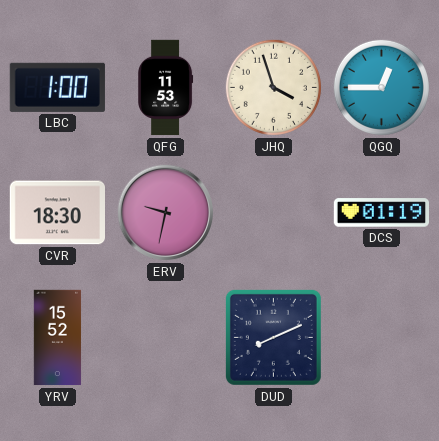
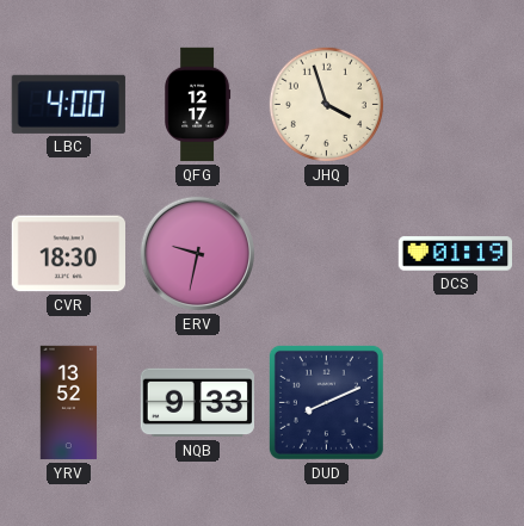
LBC: 1:00 -> 4:00
QFG: 11:53 -> 12:17
QGQ: 12:45 -> none
YRV: 15:52 -> 13:52
NQB: none -> 9:33
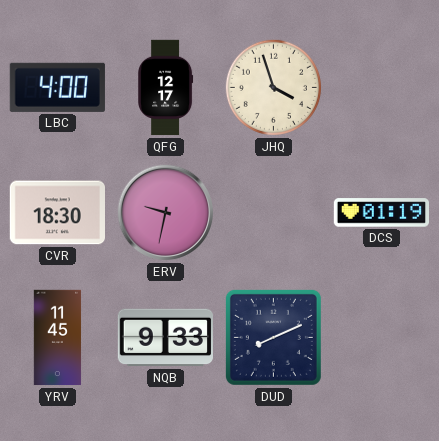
YRV: 13:52 -> 11:45
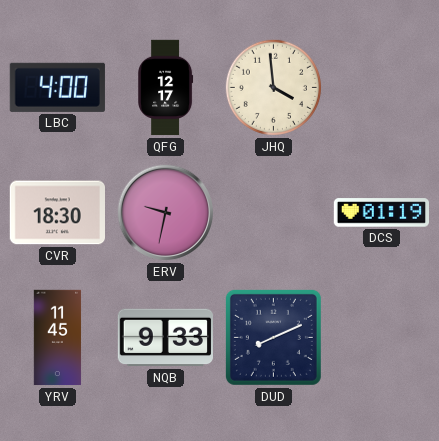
JHQ: 3:57 -> 3:59
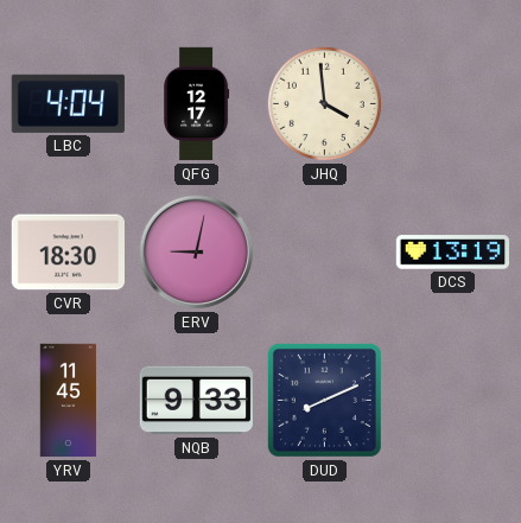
LBC: 4:00 -> 4:04
ERV: 9:32 -> 9:02
DCS: 01:19 -> 13:19
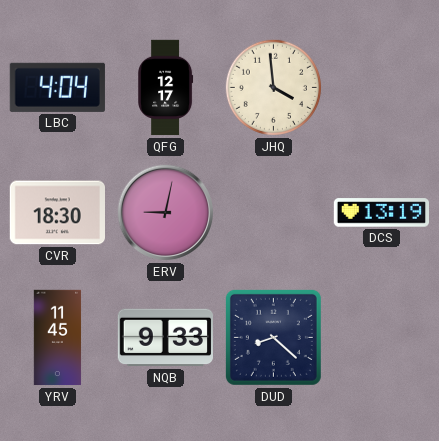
DUD: 8:11 -> 8:22
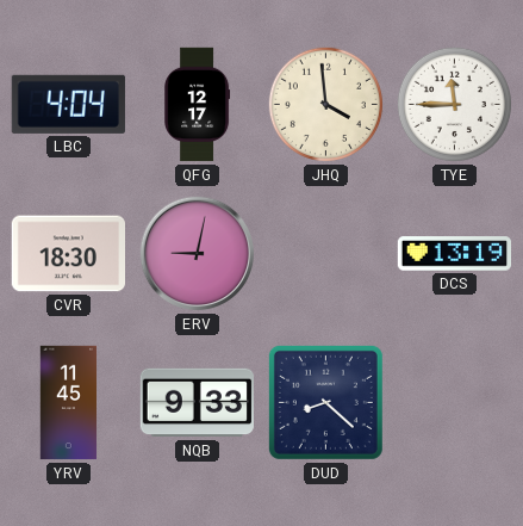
TYE: none -> 11:45
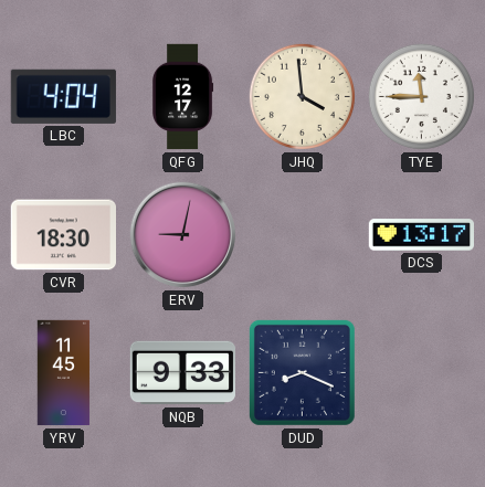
DCS: 13:19 -> 13:17
DUD: 8:22 -> 8:19
